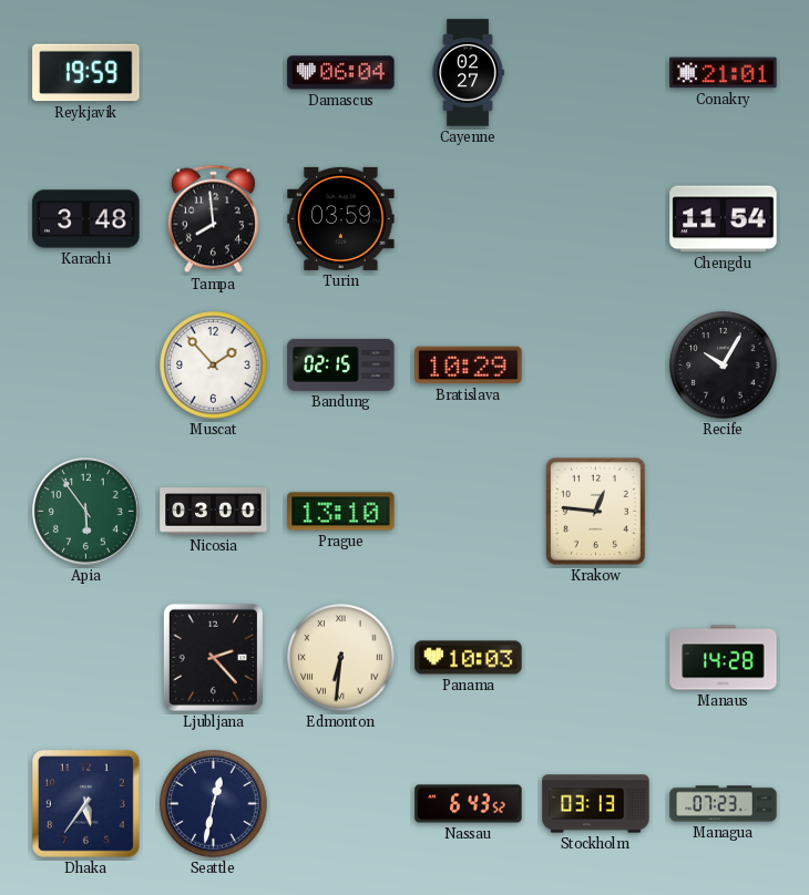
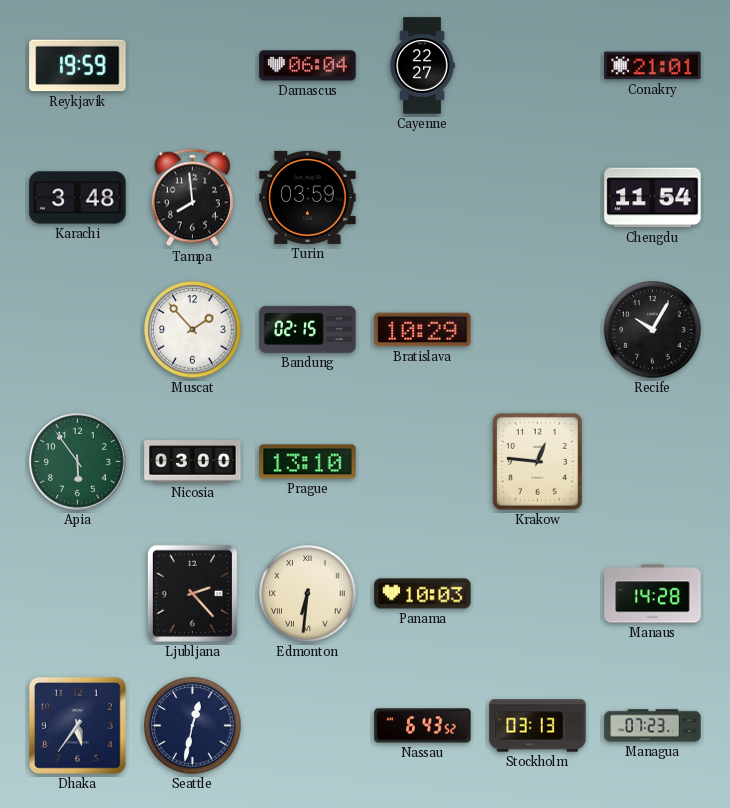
Cayenne: 02:27 -> 22:27
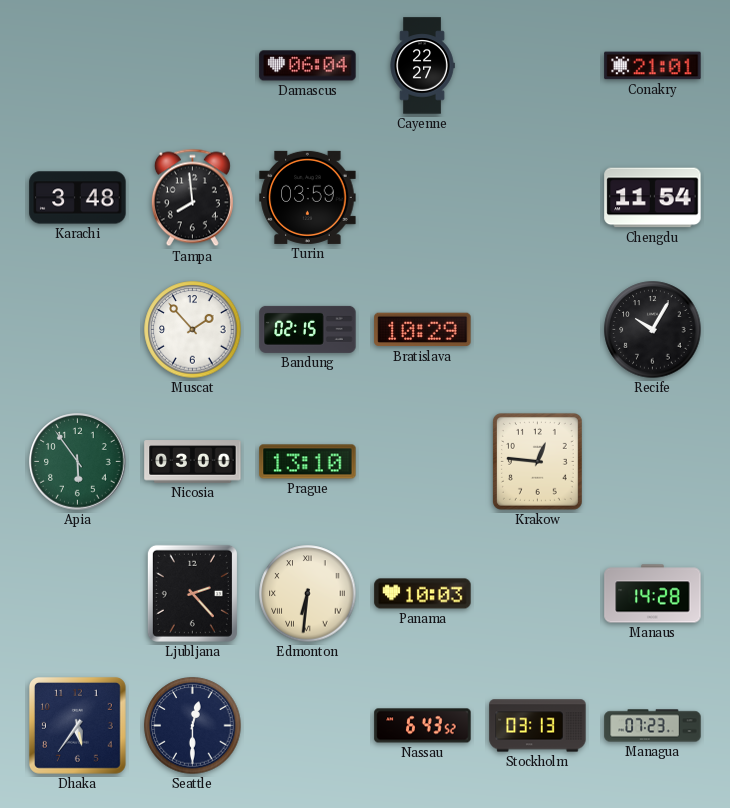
Reykjavik: 19:59 -> none
Seattle: 12:32 -> 12:30
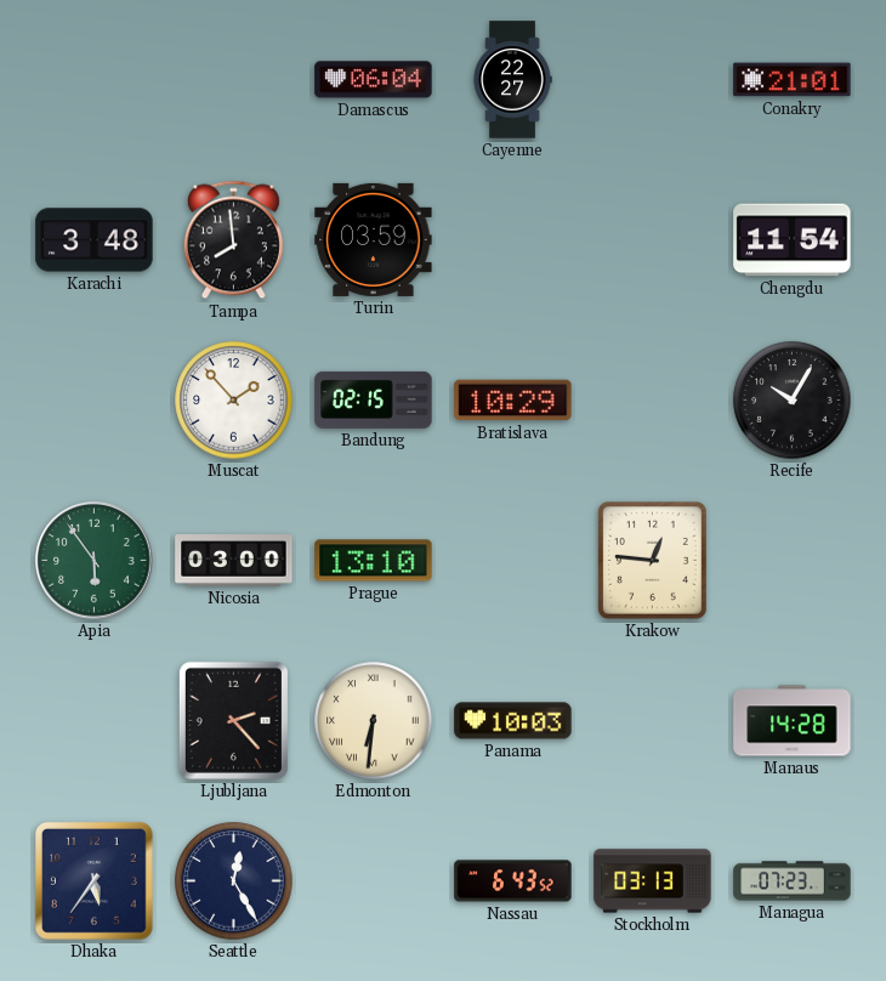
Seattle: 12:30 -> 12:25
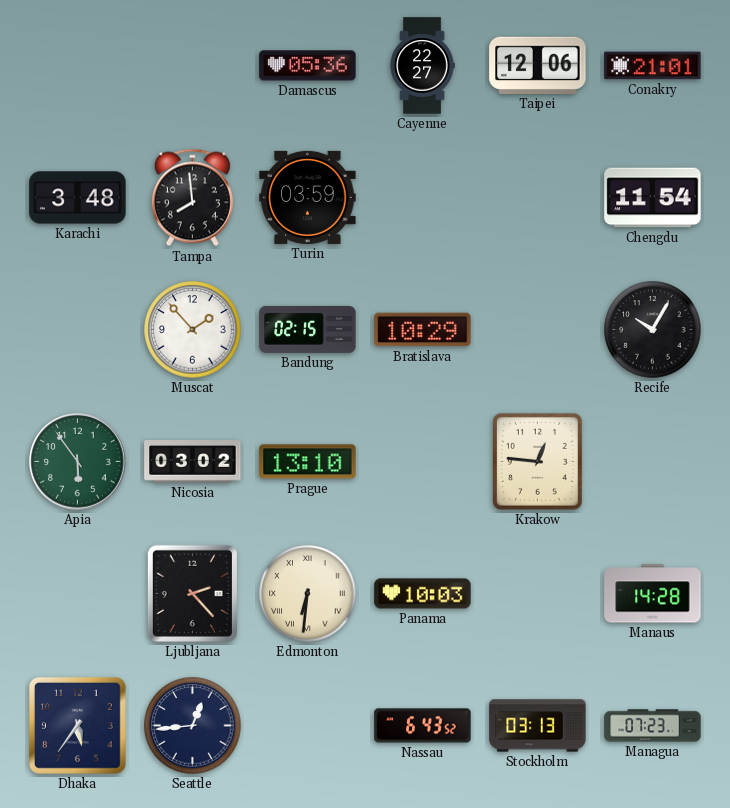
Damascus: 06:04 -> 05:36
Taipei: none -> 12:06
Nicosia: 03:00 -> 03:02
Seattle: 12:25 -> 12:44
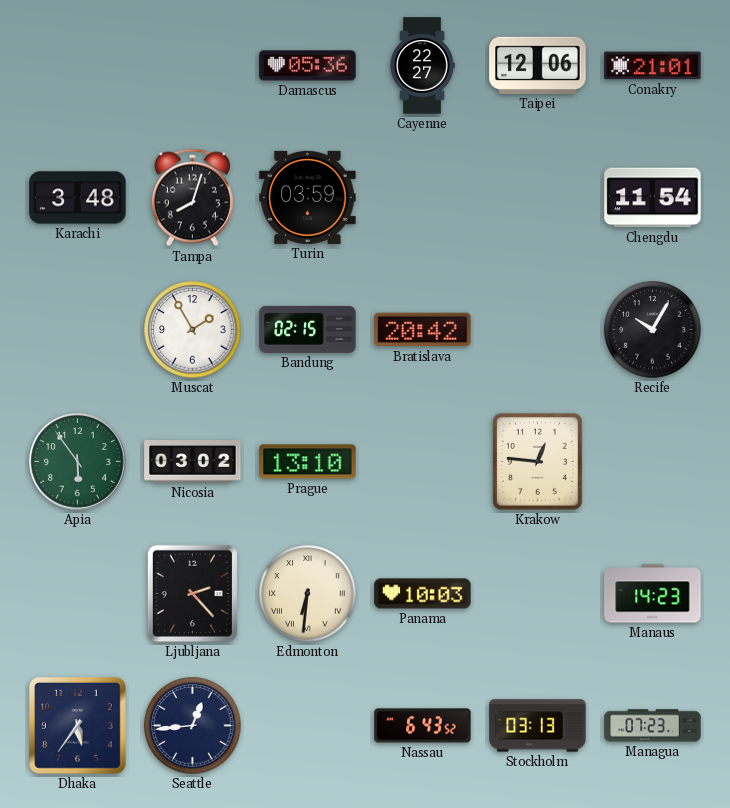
Tampa: 7:59 -> 8:03
Muscat: 1:53 -> 1:55
Bratislava: 10:29 -> 20:42
Manaus: 14:28 -> 14:23
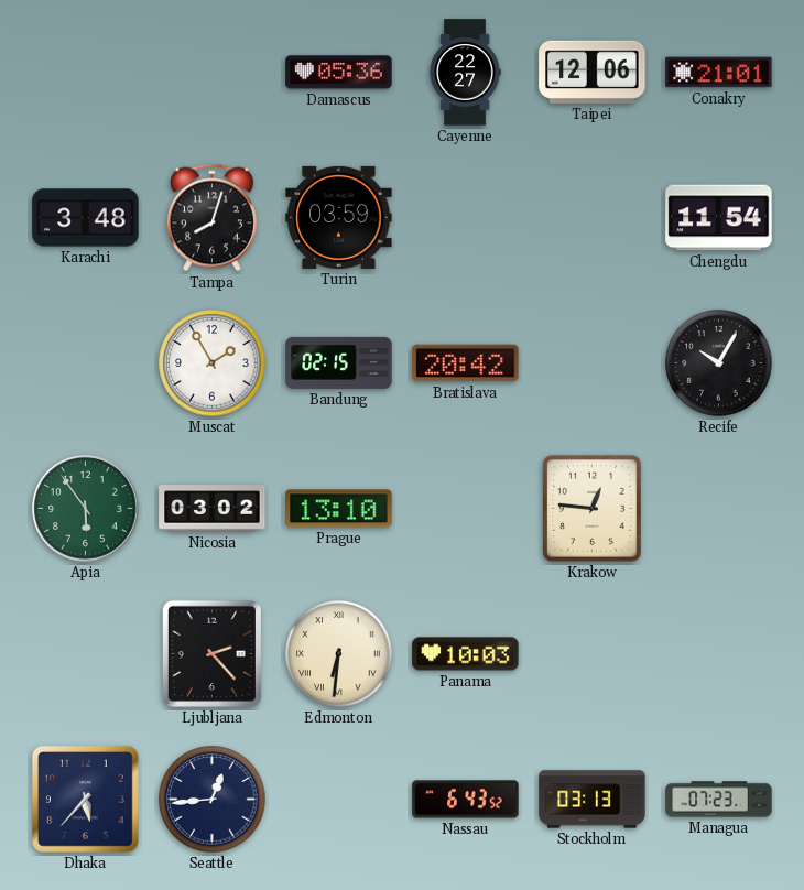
Manaus: 14:23 -> none
Dhaka: 5:36 -> 5:37
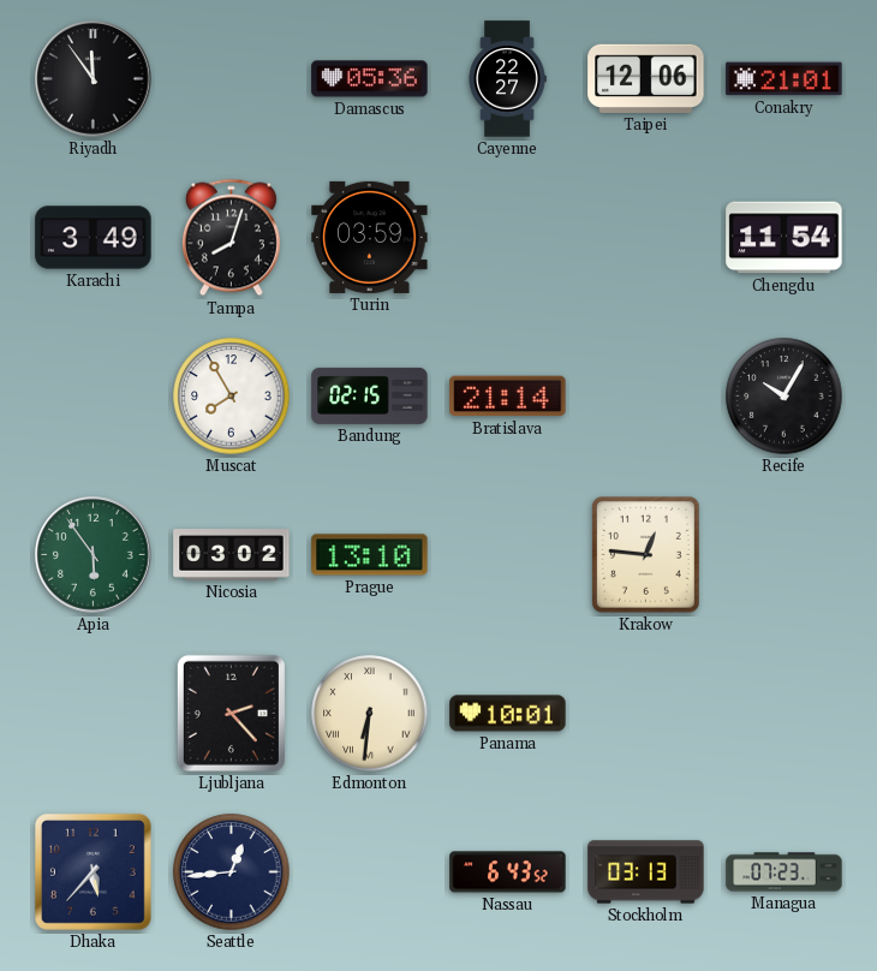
Riyadh: none -> 11:54
Karachi: 3:48 -> 3:49
Muscat: 1:55 -> 7:55
Bratislava: 20:42 -> 21:14
Panama: 10:03 -> 10:01
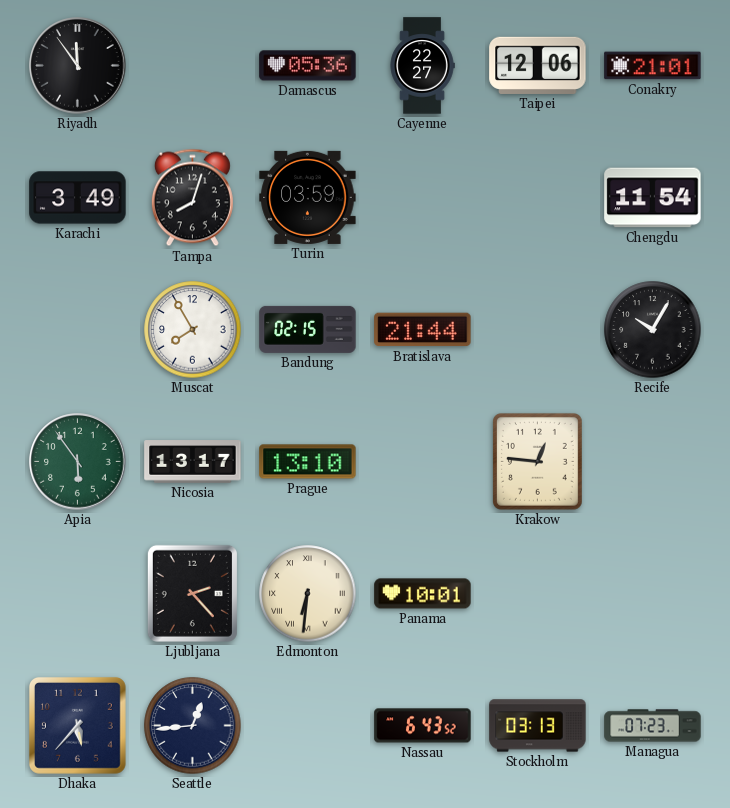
Bratislava: 21:14 -> 21:44
Nicosia: 03:02 -> 13:17
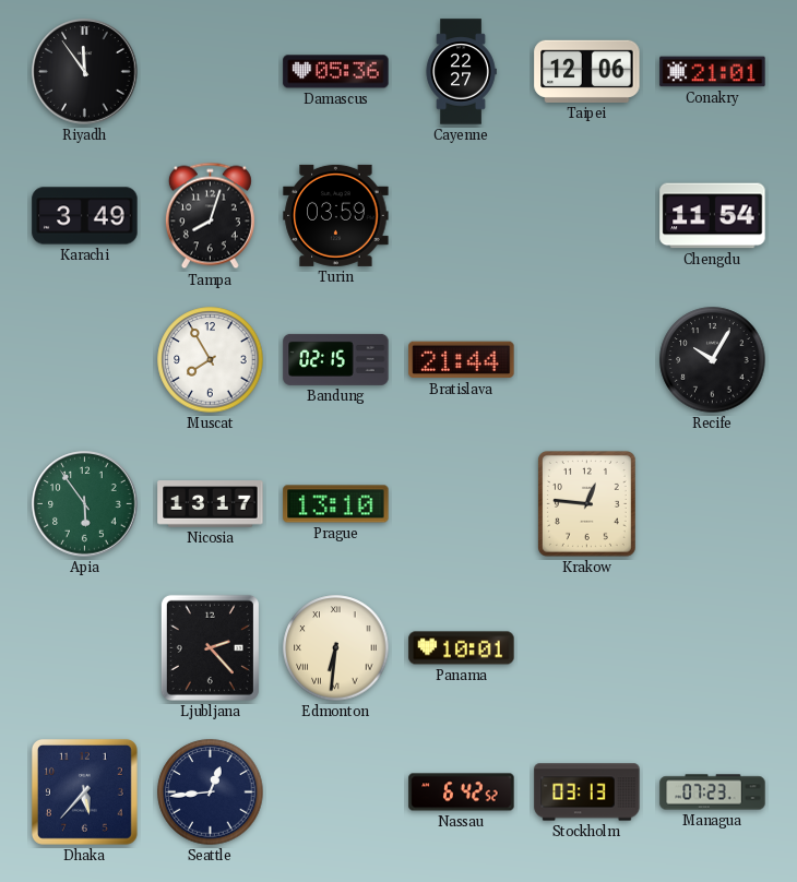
Nassau: 6:43 -> 6:42
